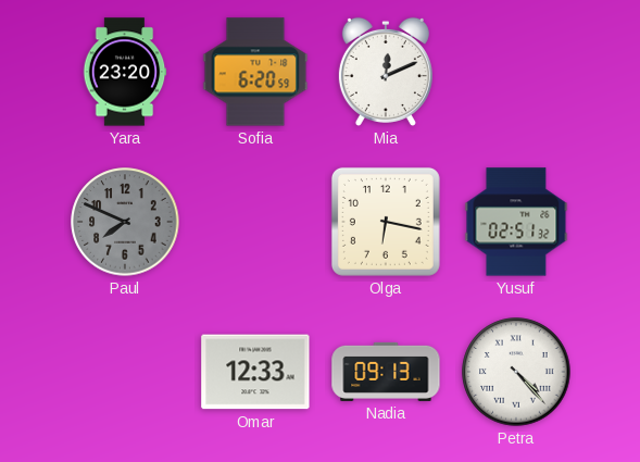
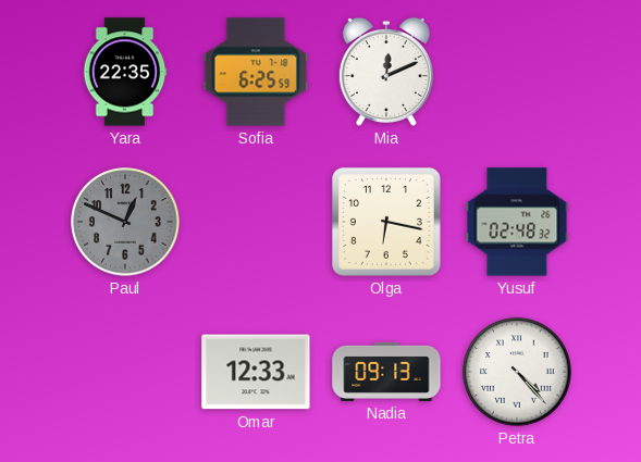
Yara: 23:20 -> 22:35
Sofia: 6:20 -> 6:25
Paul: 7:49 -> 12:49
Yusuf: 02:51 -> 02:48
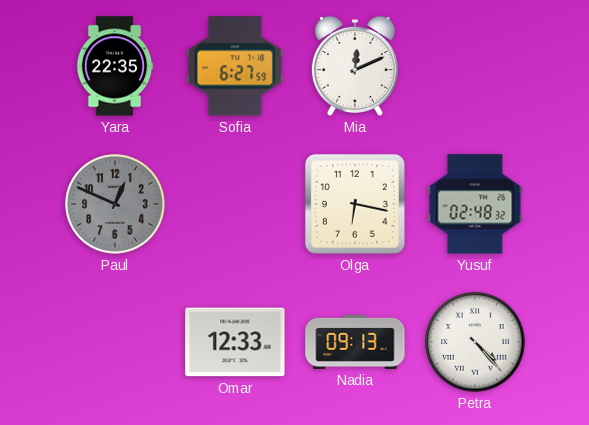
Sofia: 6:25 -> 6:27
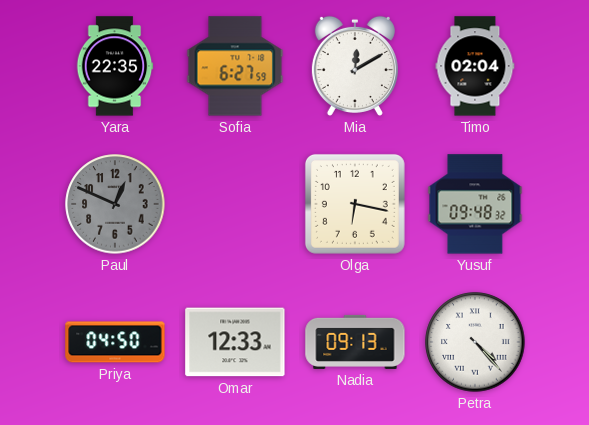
Mia: 12:11 -> 12:10
Timo: none -> 02:04
Yusuf: 02:48 -> 09:48
Priya: none -> 04:50
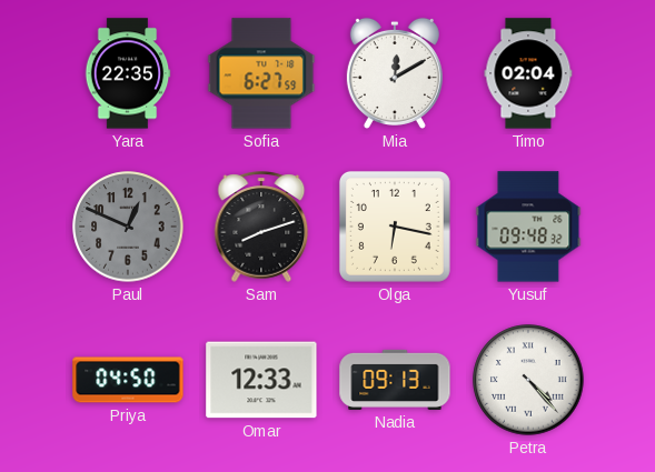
Sam: none -> 8:12
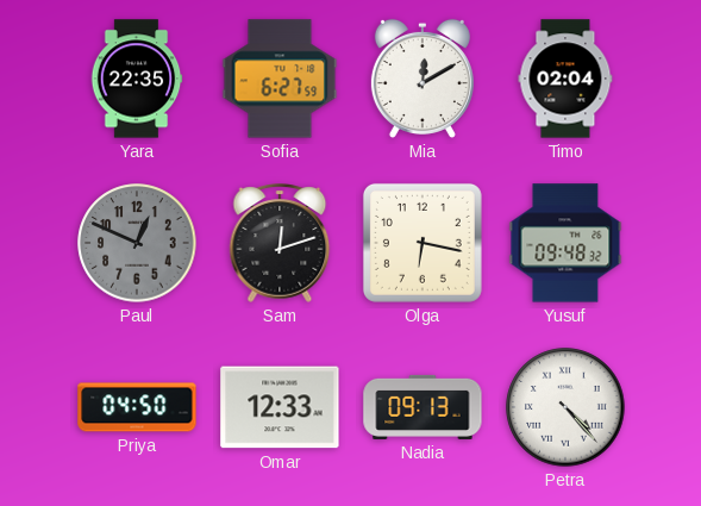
Sam: 8:12 -> 12:12
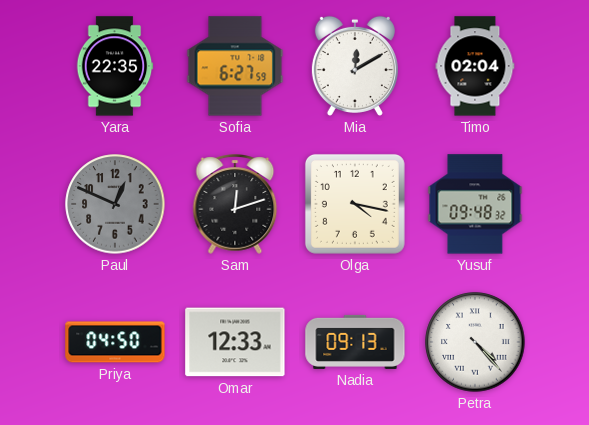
Olga: 6:17 -> 4:17
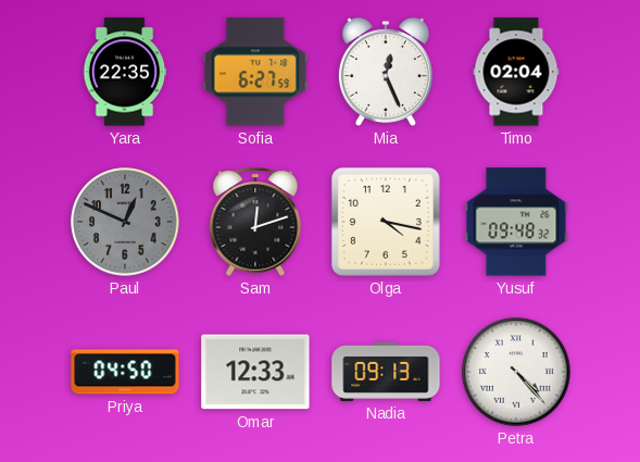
Mia: 12:10 -> 12:26
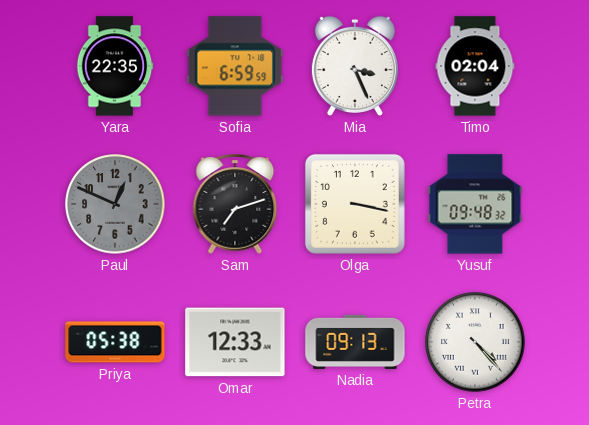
Sofia: 6:27 -> 6:59
Mia: 12:26 -> 3:26
Sam: 12:12 -> 7:12
Olga: 4:17 -> 3:17
Priya: 04:50 -> 05:38
